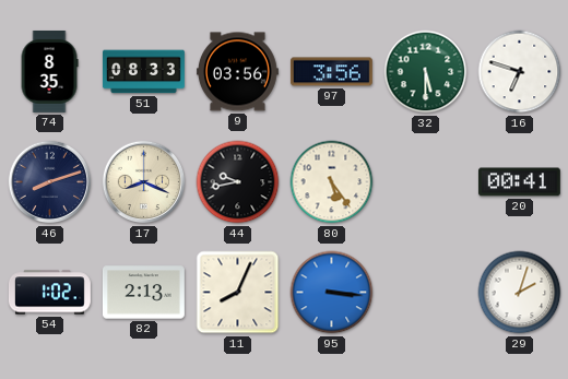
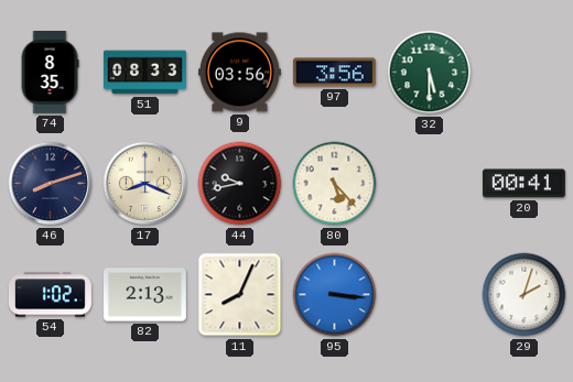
16: 6:48 -> none
80: 5:24 -> 5:23
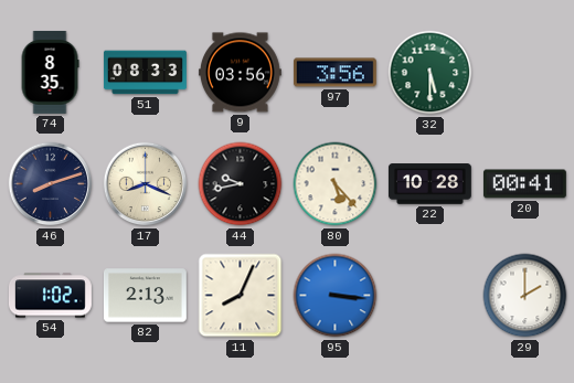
22: none -> 10:28
29: 2:03 -> 2:00
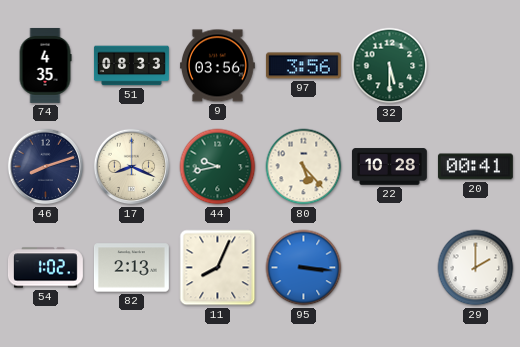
74: 8:35 -> 4:35
44 dial: black -> green
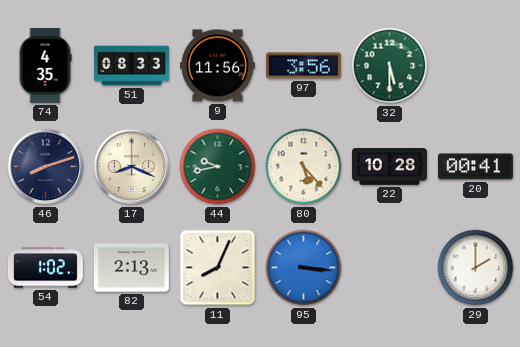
9: 03:56 -> 11:56
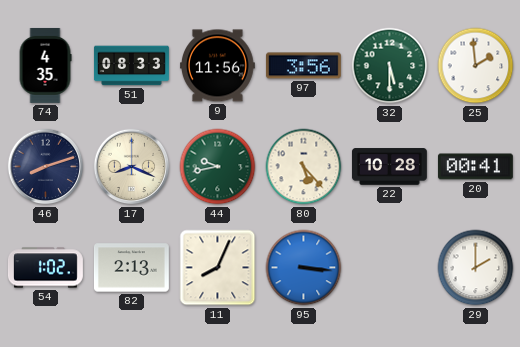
25: none -> 1:59
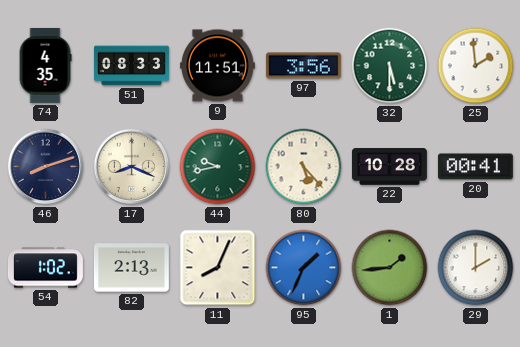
9: 11:56 -> 11:51
95: 3:16 -> 1:34
1: none -> 1:44
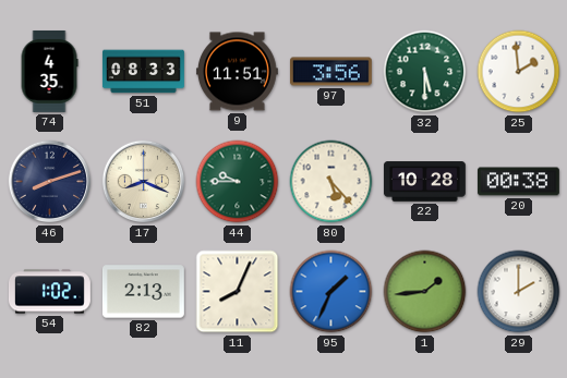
44: 9:43 -> 9:45
20: 00:41 -> 00:38
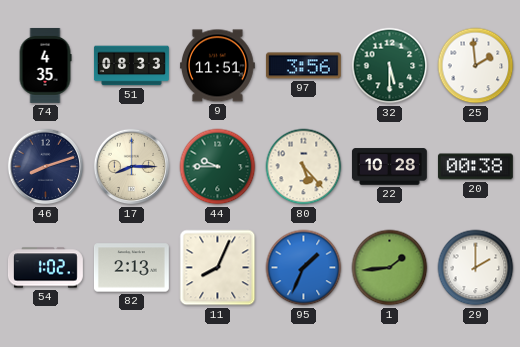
17: 8:19 -> 8:15
